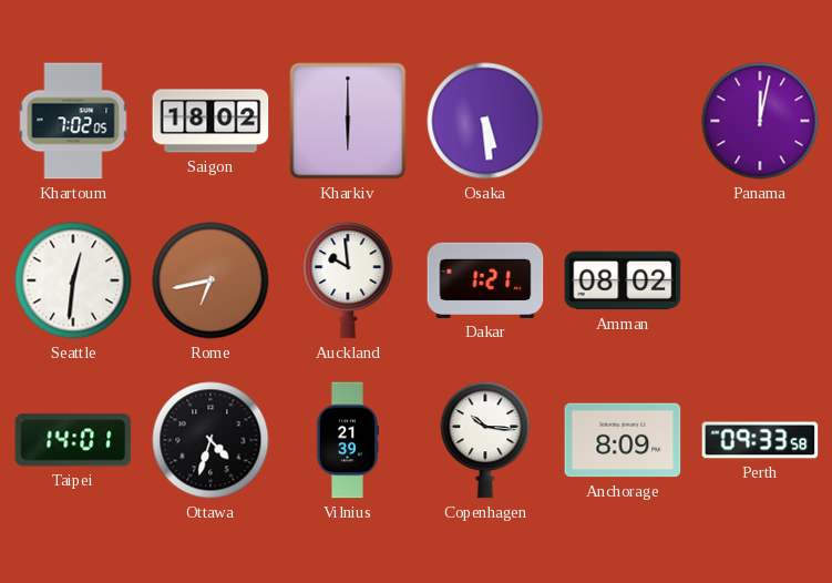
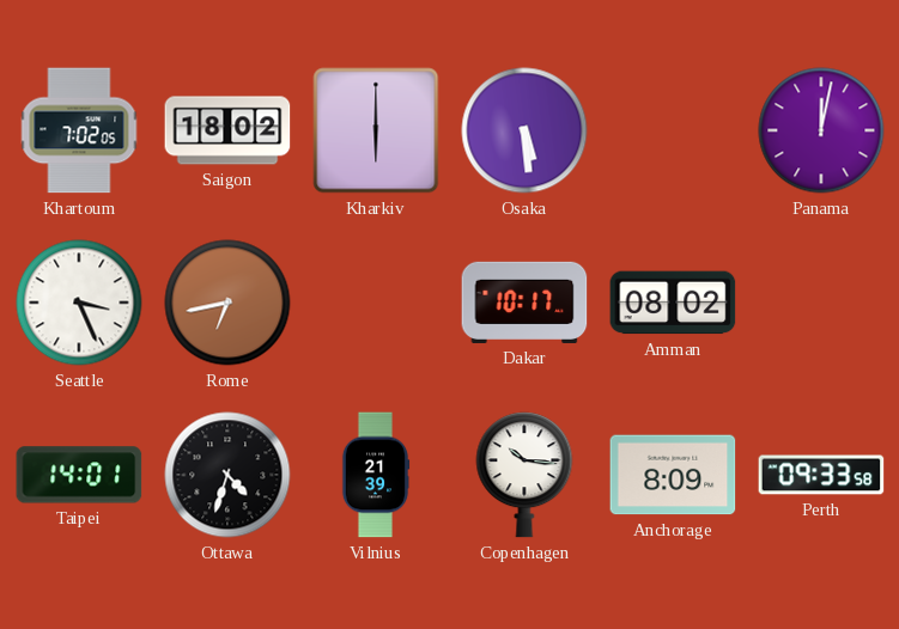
Seattle: 12:31 -> 3:26
Auckland: 9:59 -> none
Dakar: 1:21 -> 10:17
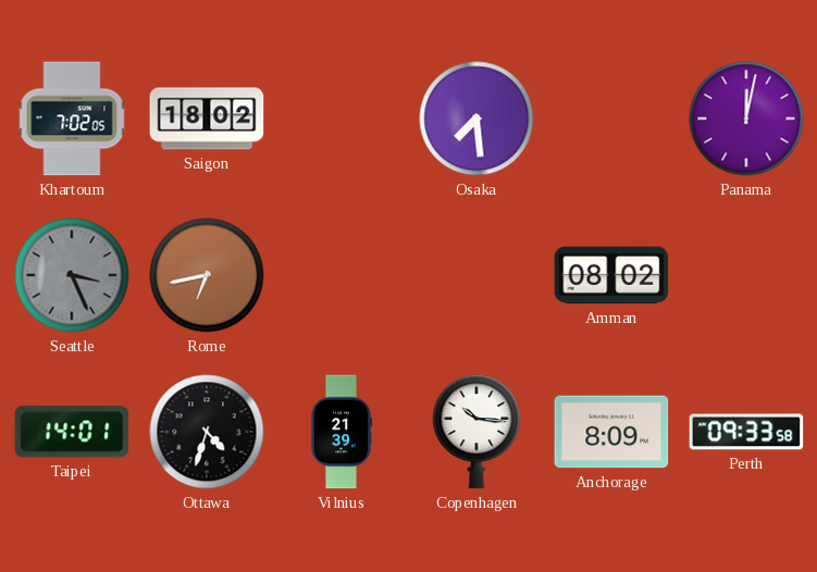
Kharkiv: 6:00 -> none
Osaka: 5:29 -> 7:29
Seattle dial: white -> grey
Dakar: 10:17 -> none
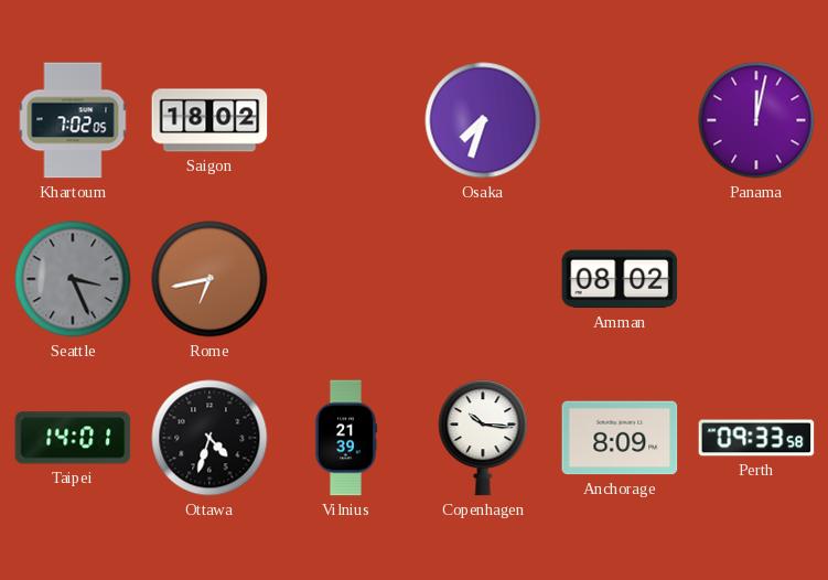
Osaka: 7:29 -> 7:33
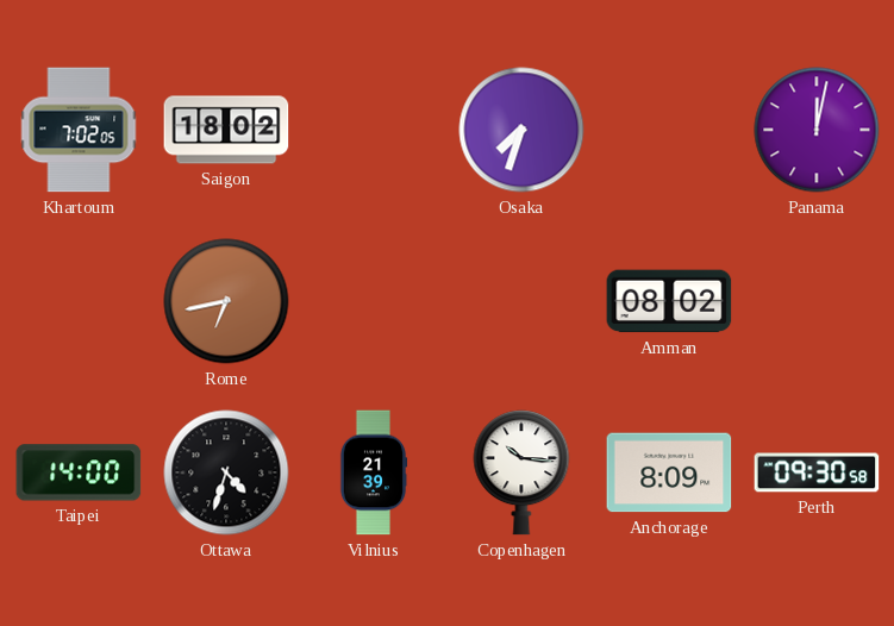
Seattle: 3:26 -> none
Taipei: 14:01 -> 14:00
Perth: 09:33 -> 09:30
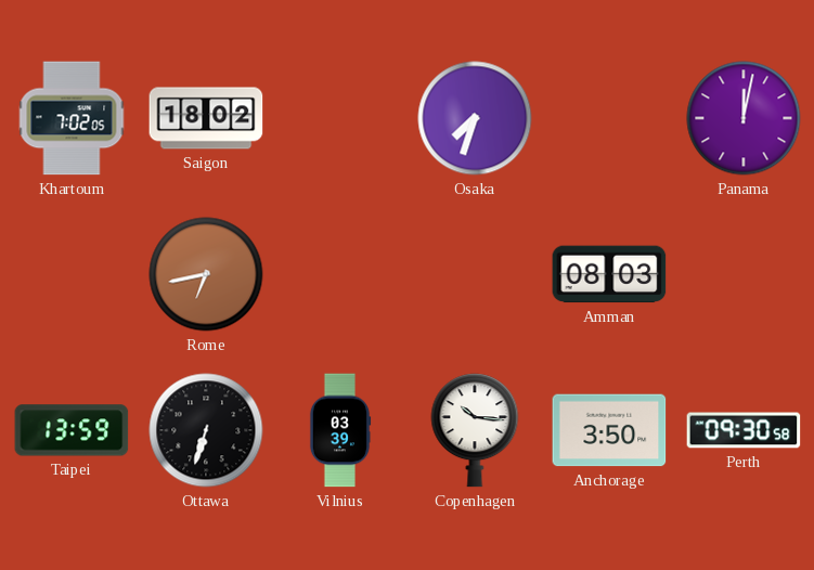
Amman: 08:02 -> 08:03
Taipei: 14:00 -> 13:59
Ottawa: 4:33 -> 6:33
Vilnius: 21:39 -> 03:39
Anchorage: 8:09 -> 3:50
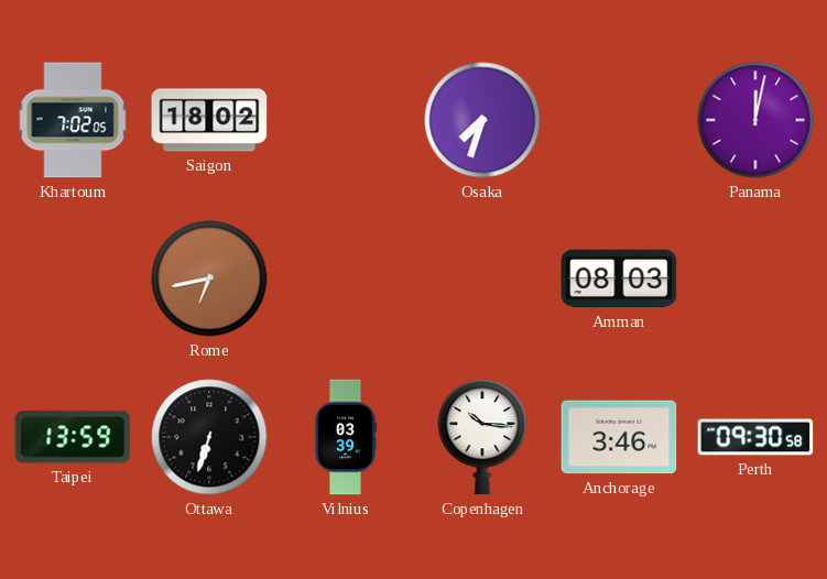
Anchorage: 3:50 -> 3:46
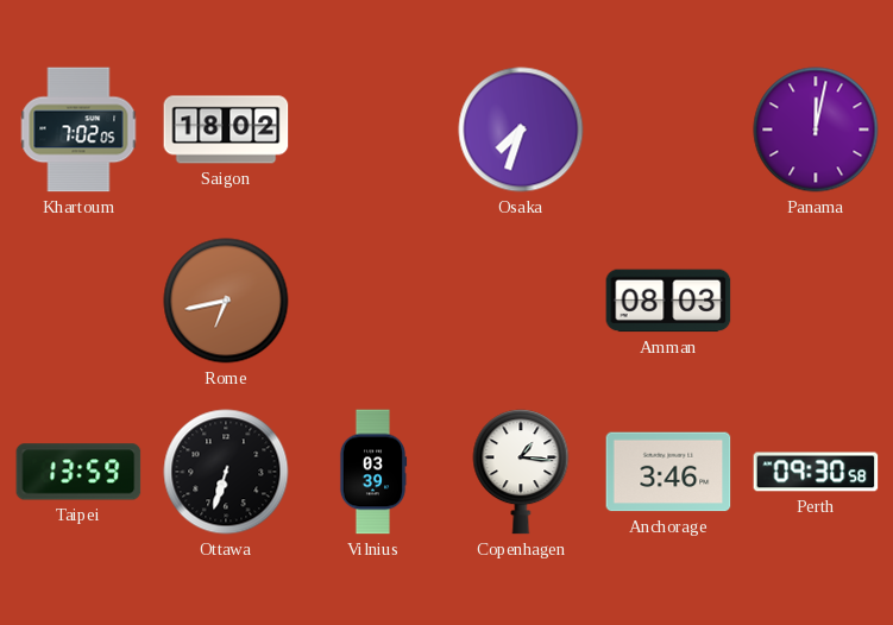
Copenhagen: 10:16 -> 1:16
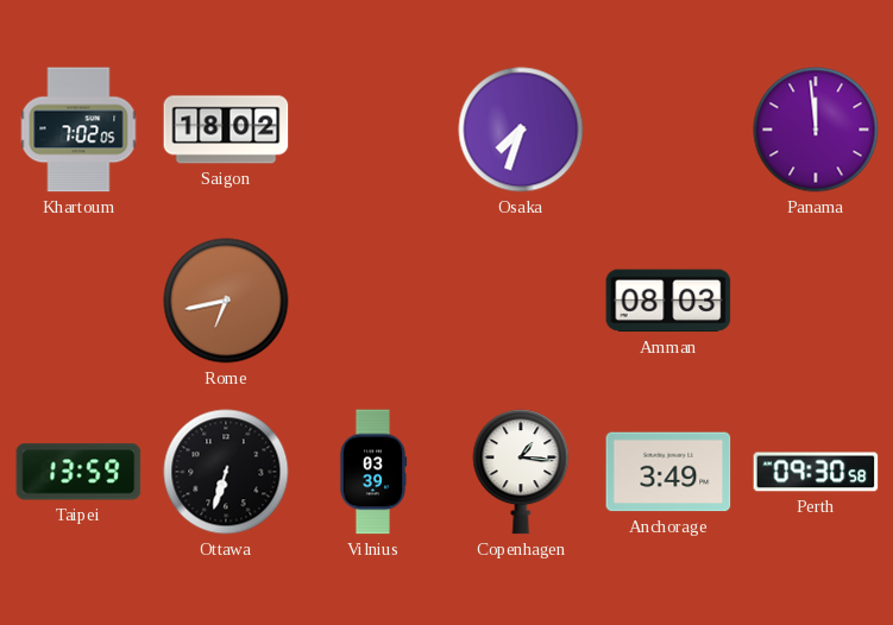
Panama: 12:02 -> 11:59
Anchorage: 3:46 -> 3:49
